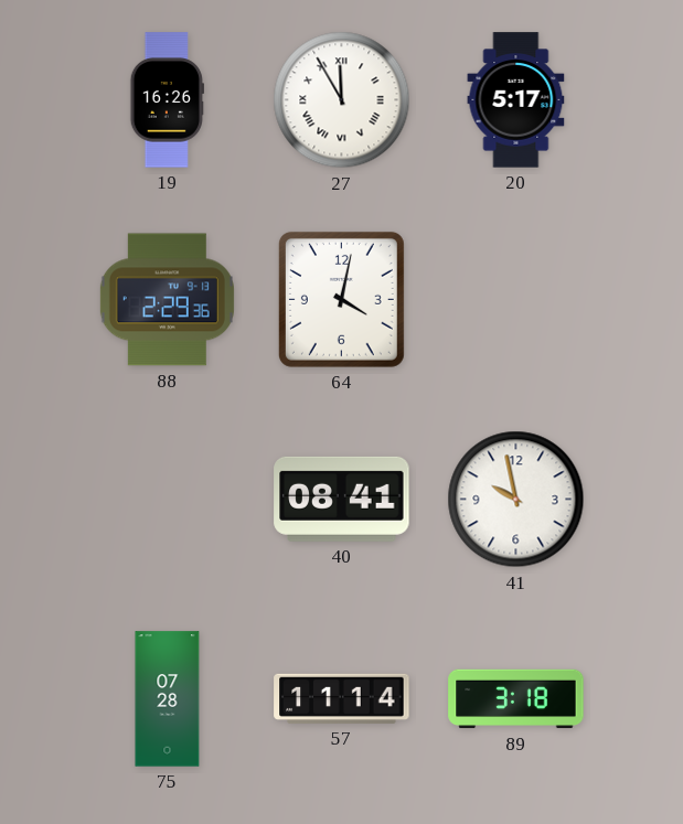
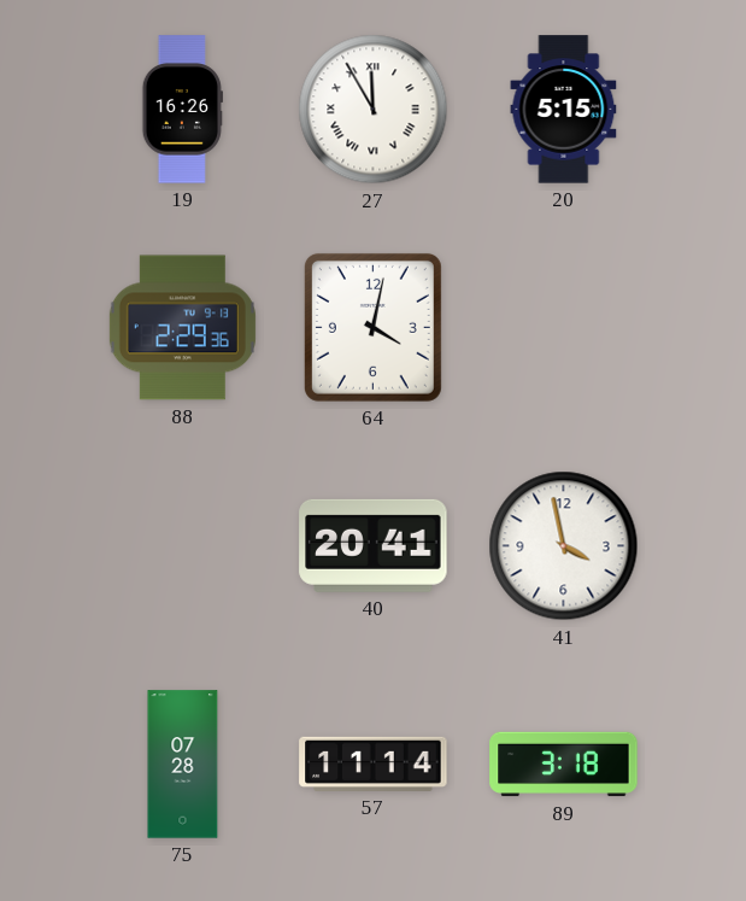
20: 5:17 -> 5:15
40: 08:41 -> 20:41
41: 9:58 -> 3:58
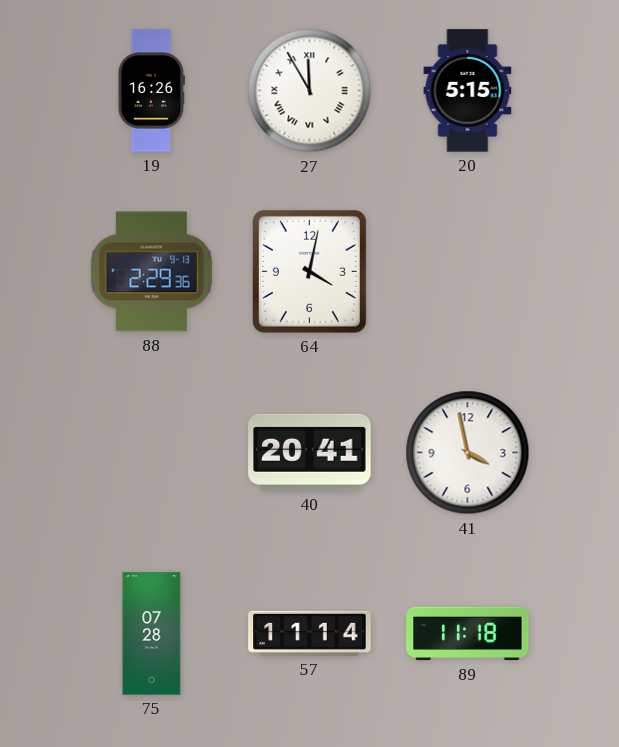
89: 3:18 -> 11:18
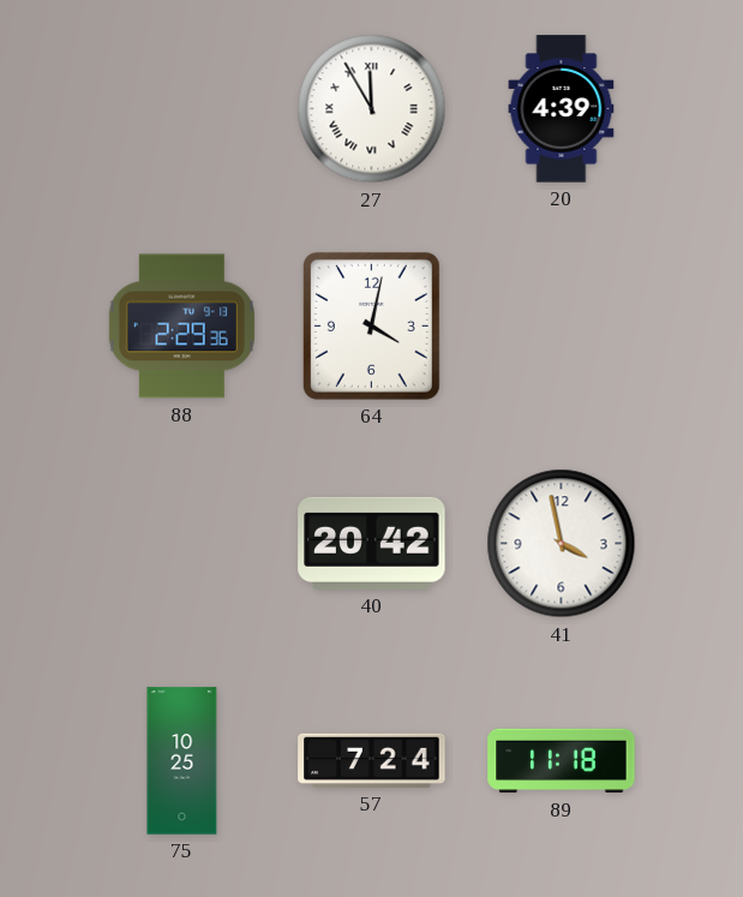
19: 16:26 -> none
20: 5:15 -> 4:39
40: 20:41 -> 20:42
75: 07:28 -> 10:25
57: 11:14 -> 7:24
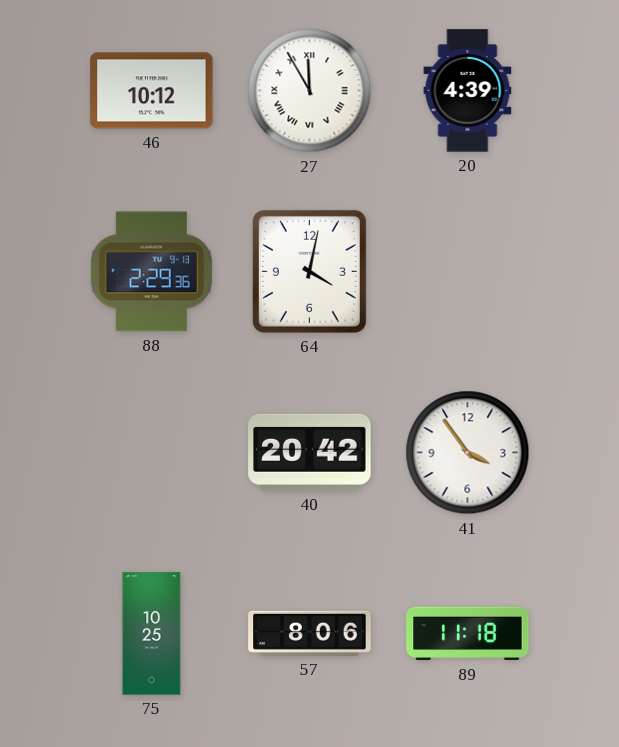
46: none -> 10:12
41: 3:58 -> 3:54
57: 7:24 -> 8:06
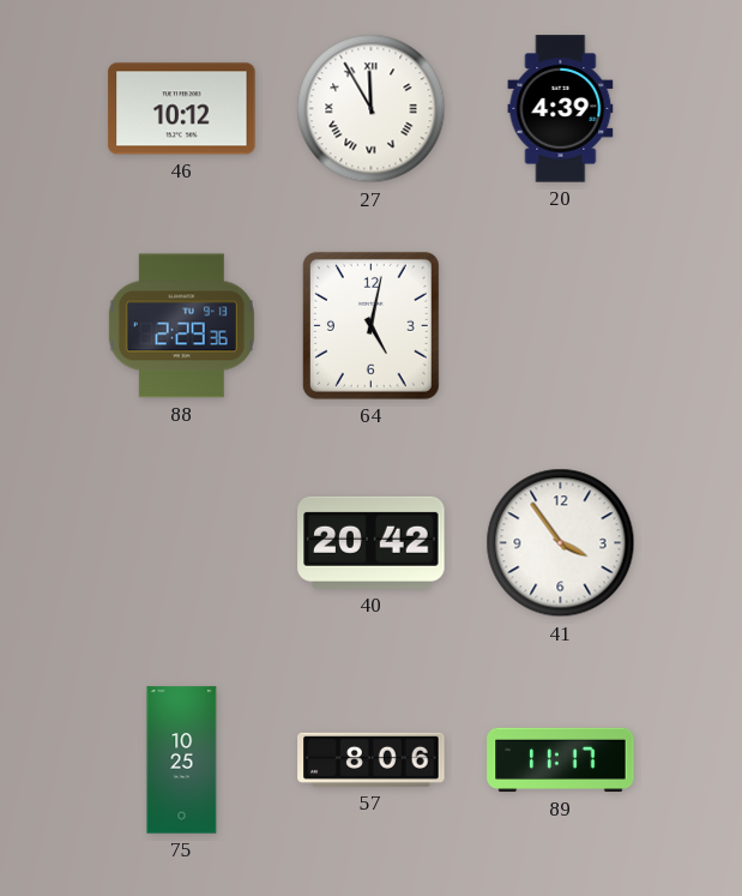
64: 4:02 -> 5:02
89: 11:18 -> 11:17
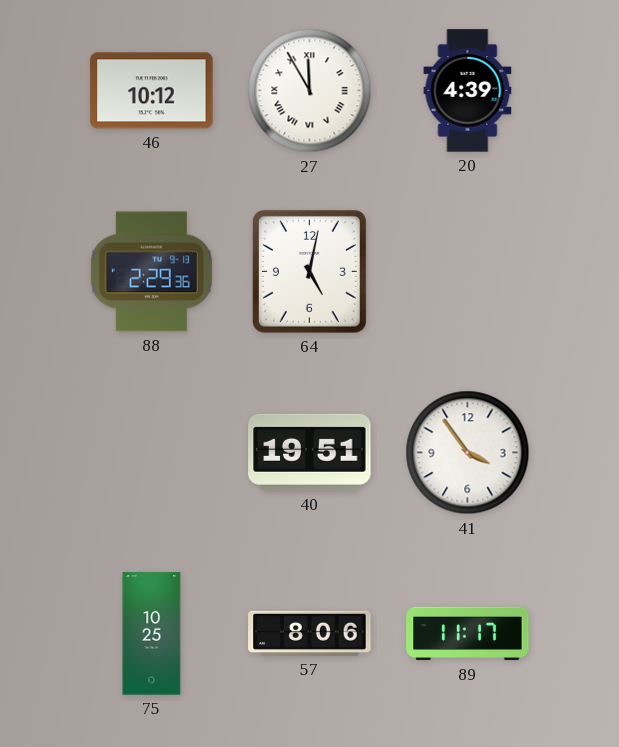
40: 20:42 -> 19:51
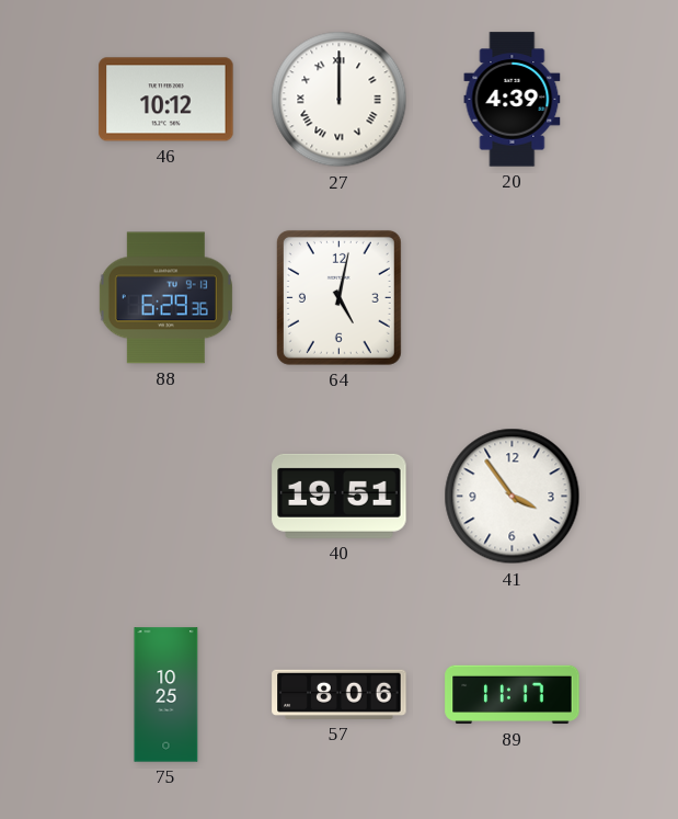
27: 11:55 -> 12:00
88: 2:29 -> 6:29
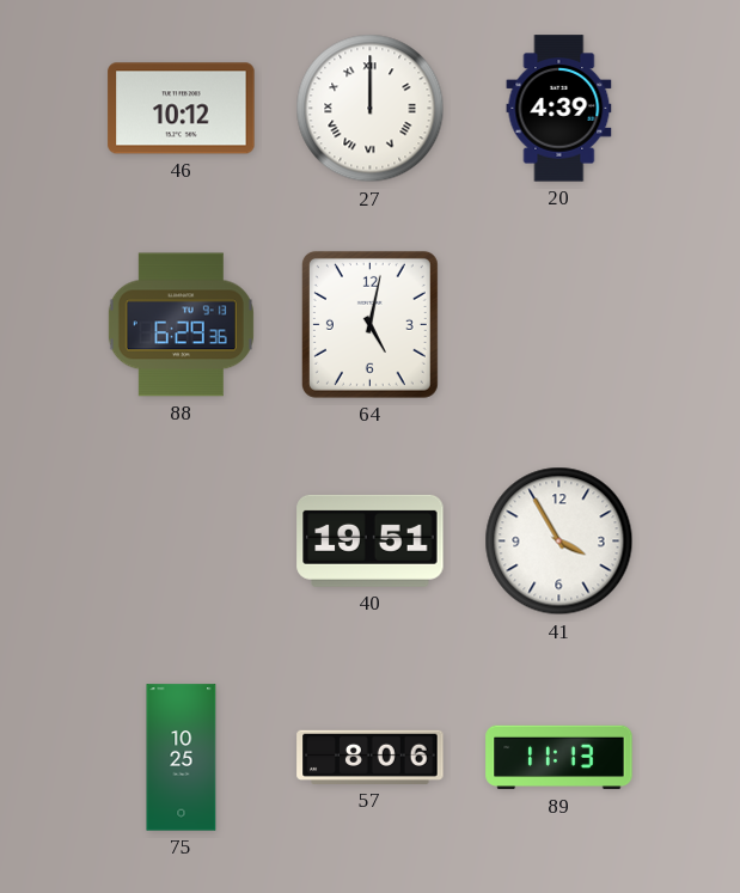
41: 3:54 -> 3:55
89: 11:17 -> 11:13
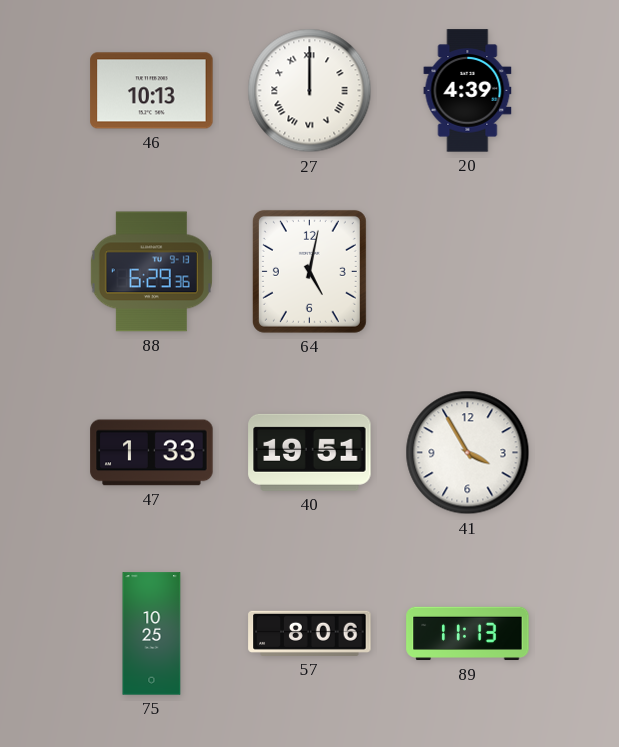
46: 10:12 -> 10:13
47: none -> 1:33
